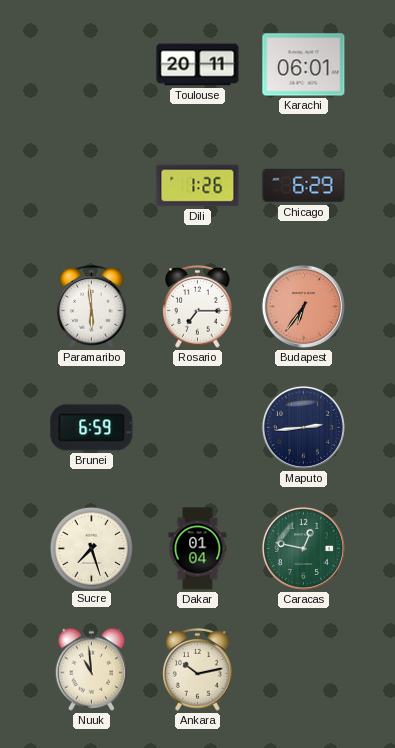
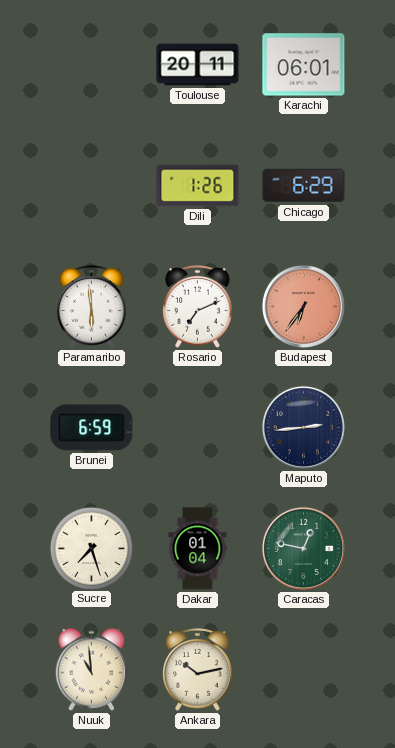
Rosario: 7:15 -> 7:11
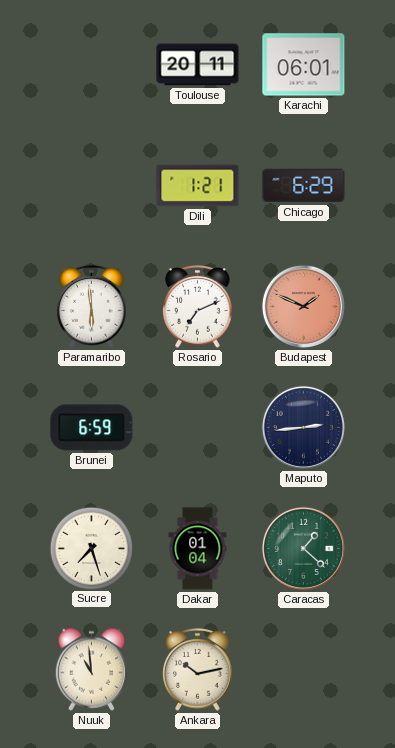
Dili: 1:26 -> 1:21
Budapest: 6:36 -> 1:49
Caracas: 12:47 -> 1:22
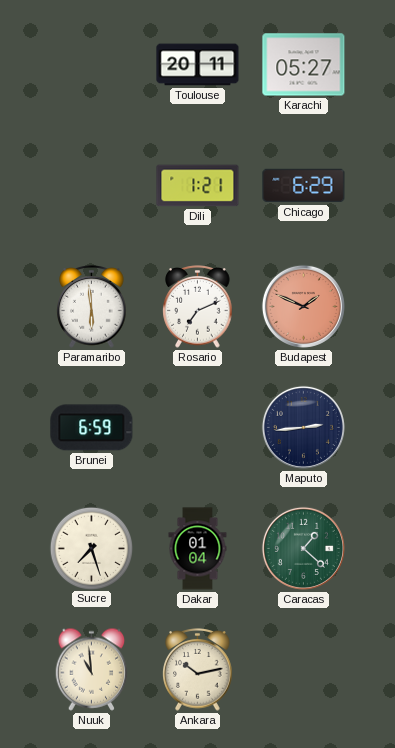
Karachi: 06:01 -> 05:27
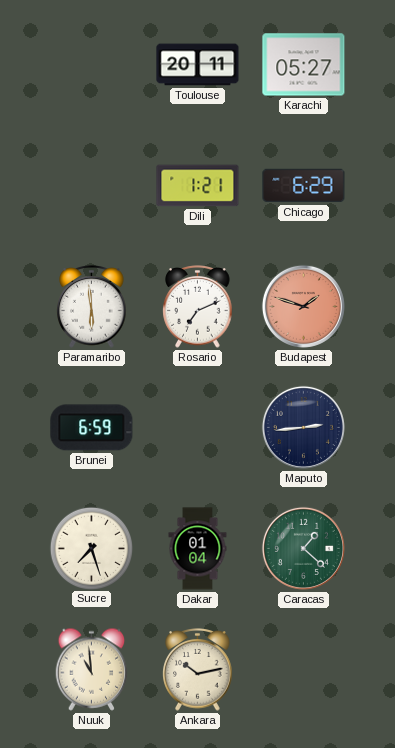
Budapest: 1:49 -> 1:48
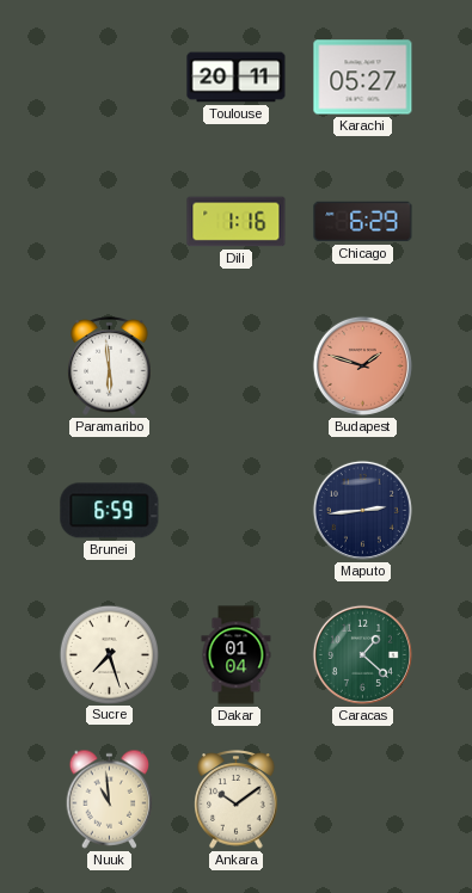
Dili: 1:21 -> 1:16
Rosario: 7:11 -> none
Ankara: 10:13 -> 10:09
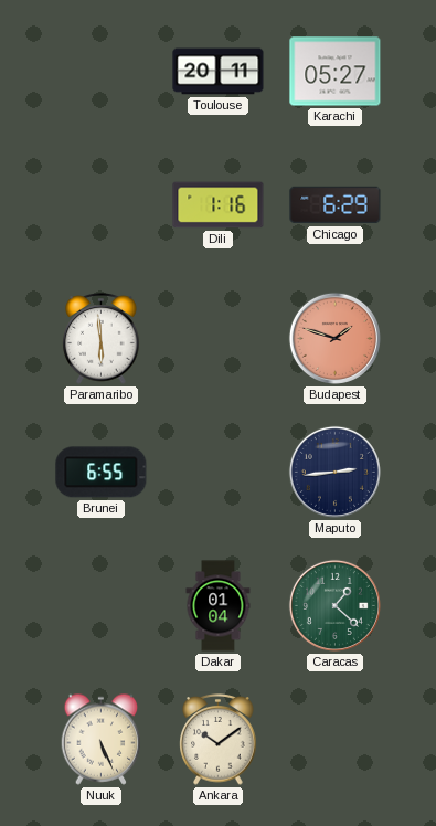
Brunei: 6:59 -> 6:55
Sucre: 7:27 -> none
Nuuk: 10:59 -> 5:26
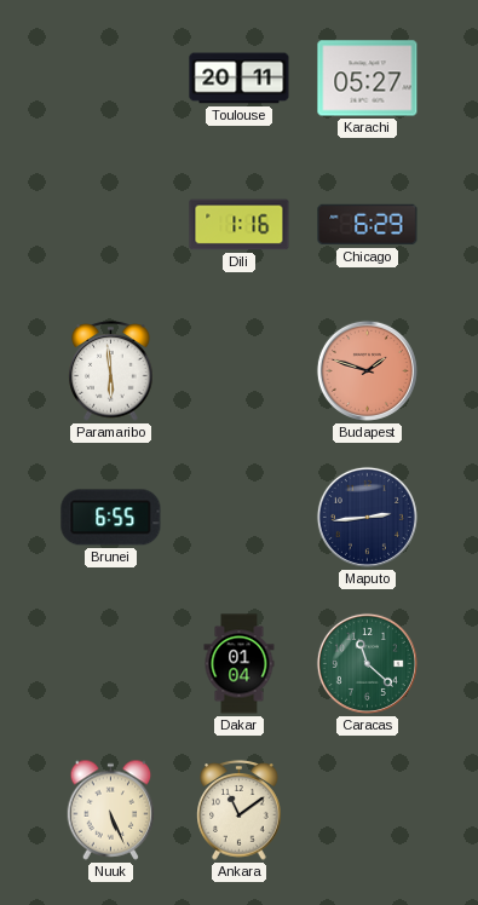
Caracas: 1:22 -> 11:22
Ankara: 10:09 -> 11:09
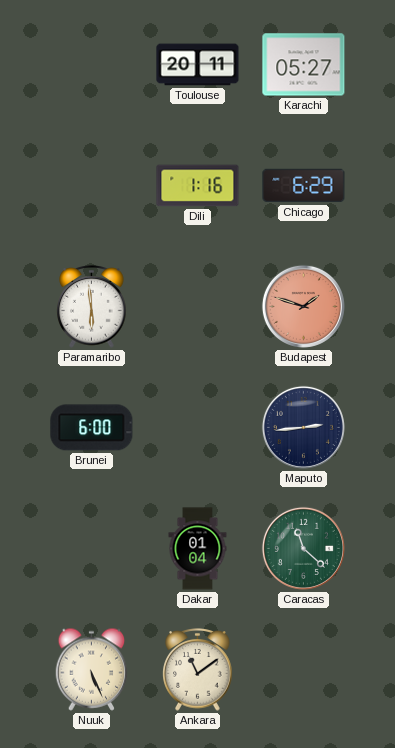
Brunei: 6:55 -> 6:00
